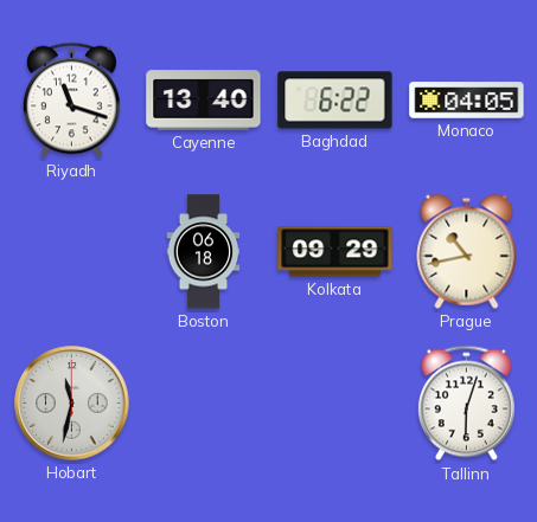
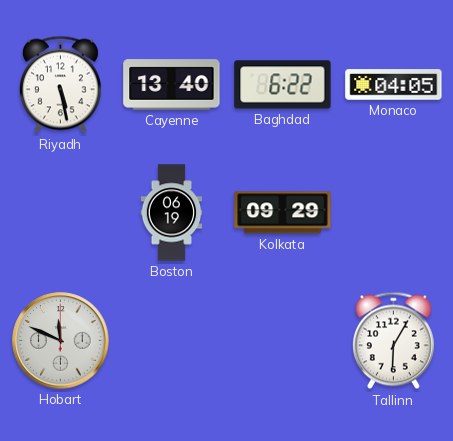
Riyadh: 11:18 -> 5:28
Boston: 06:18 -> 06:19
Prague: 10:43 -> none
Hobart: 11:32 -> 11:49
Tallinn: 6:03 -> 6:05
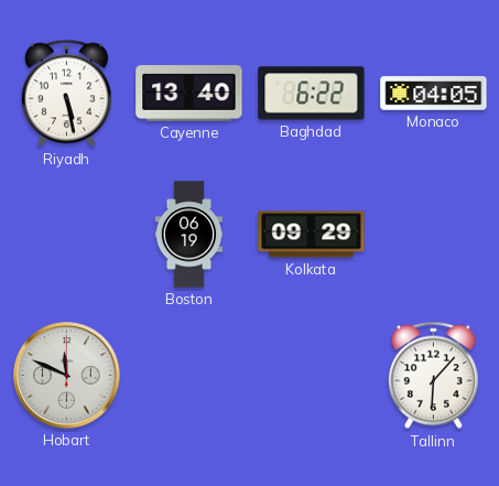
Tallinn: 6:05 -> 6:07
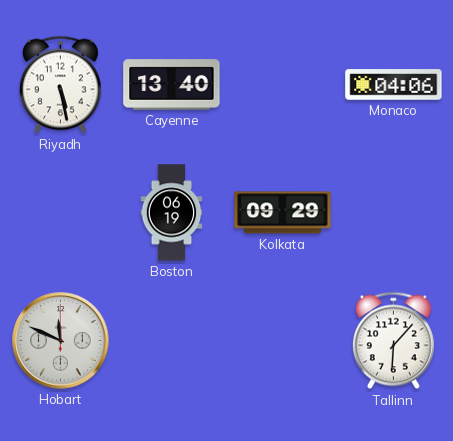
Baghdad: 6:22 -> none
Monaco: 04:05 -> 04:06
